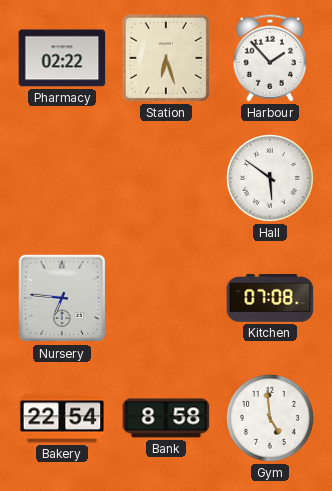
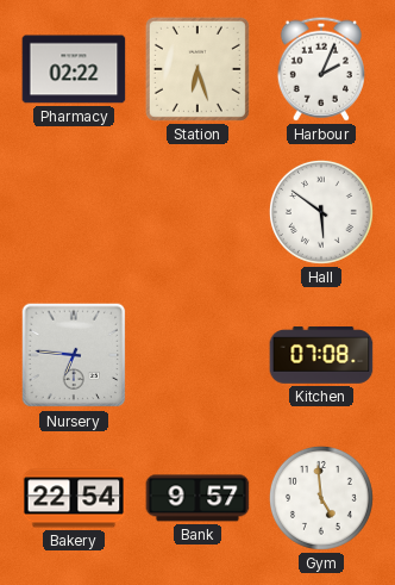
Harbour: 1:53 -> 2:04
Bank: 8:58 -> 9:57
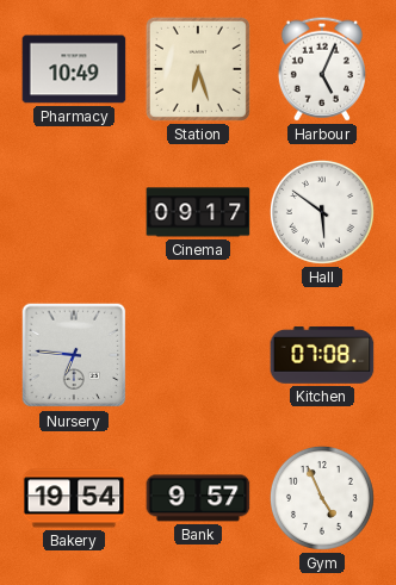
Pharmacy: 02:22 -> 10:49
Harbour: 2:04 -> 5:04
Cinema: none -> 09:17
Bakery: 22:54 -> 19:54
Gym: 4:59 -> 4:56
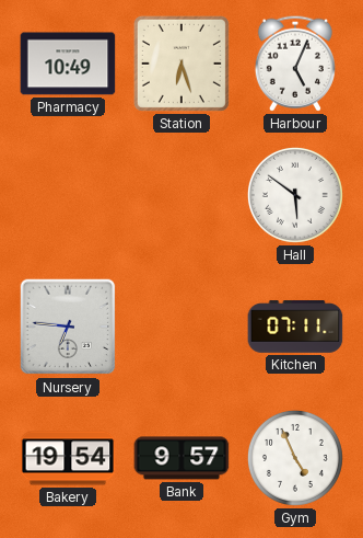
Cinema: 09:17 -> none
Kitchen: 07:08 -> 07:11
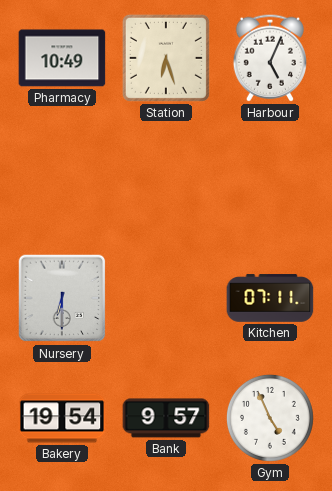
Hall: 5:51 -> none
Nursery: 6:46 -> 6:30
